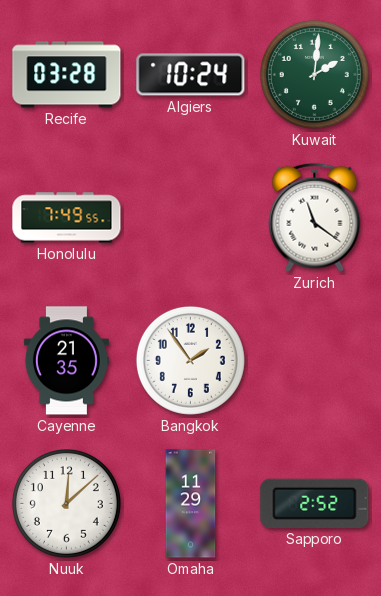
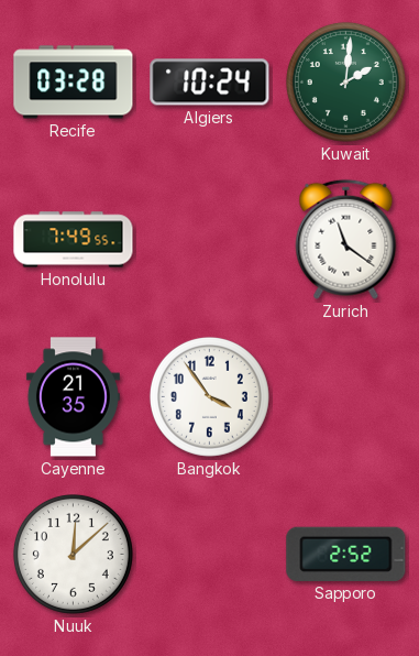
Bangkok: 1:54 -> 3:54
Omaha: 11:29 -> none
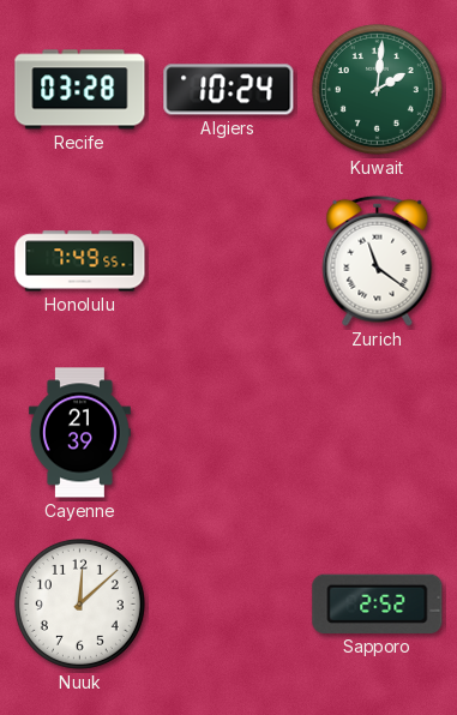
Cayenne: 21:35 -> 21:39
Bangkok: 3:54 -> none
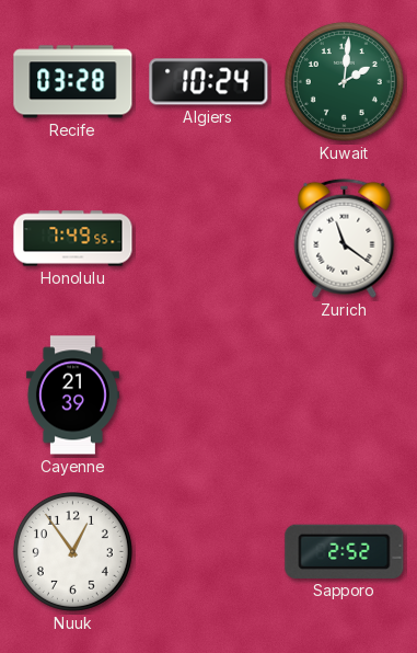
Nuuk: 12:08 -> 12:54
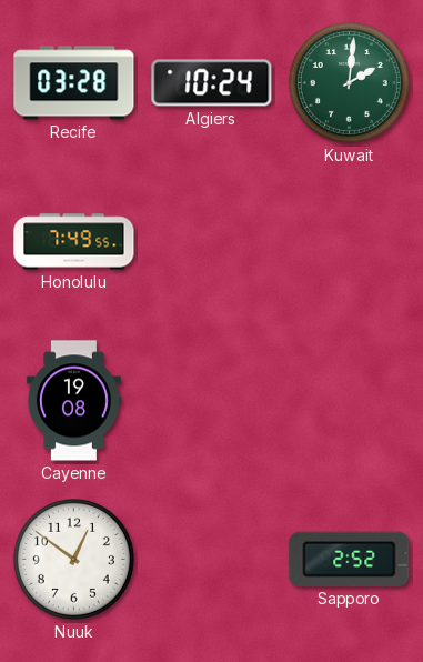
Zurich: 11:21 -> none
Cayenne: 21:39 -> 19:08
Nuuk: 12:54 -> 12:51
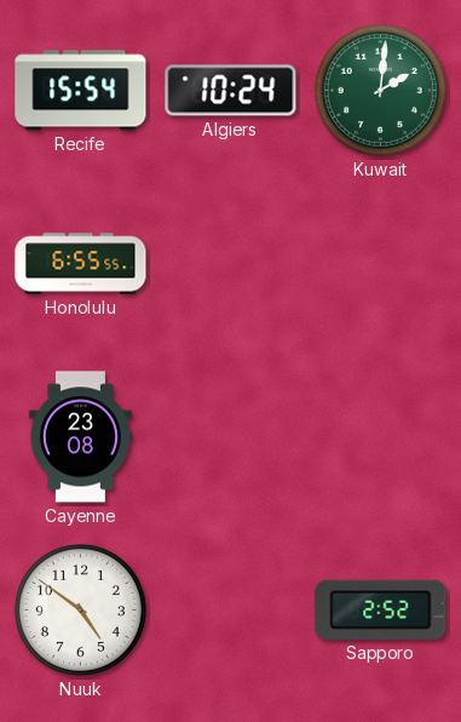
Recife: 03:28 -> 15:54
Honolulu: 7:49 -> 6:55
Cayenne: 19:08 -> 23:08
Nuuk: 12:51 -> 4:51
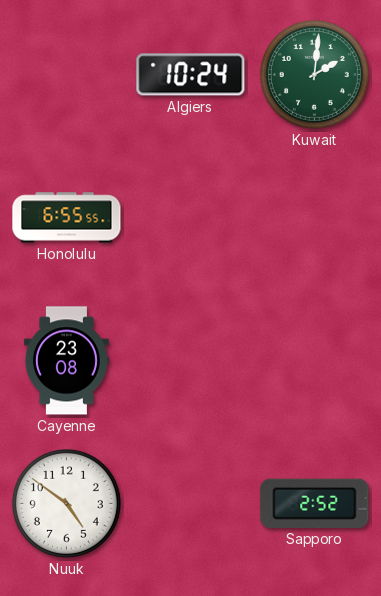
Recife: 15:54 -> none
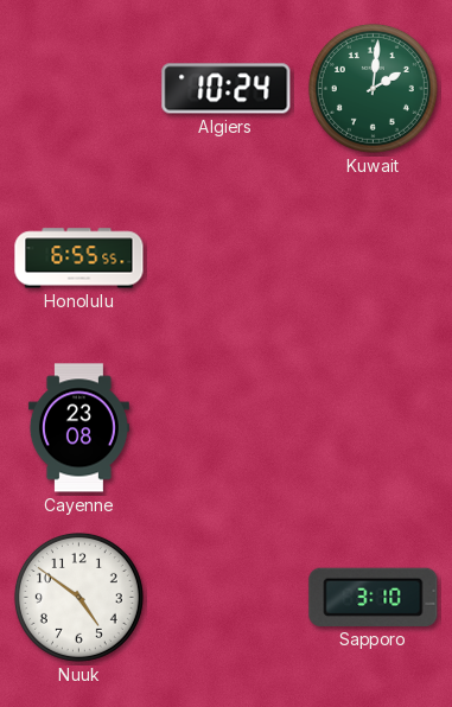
Sapporo: 2:52 -> 3:10
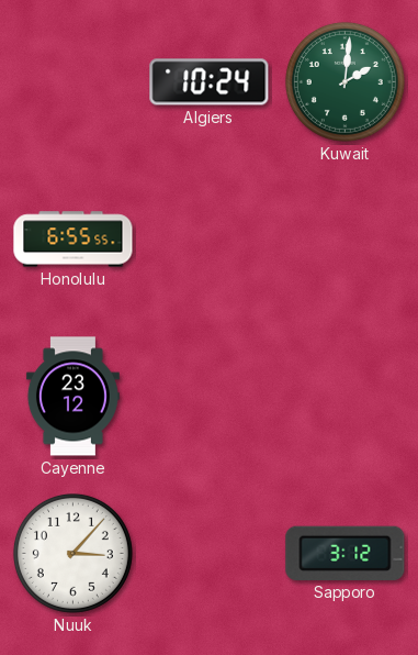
Cayenne: 23:08 -> 23:12
Nuuk: 4:51 -> 3:07
Sapporo: 3:10 -> 3:12
